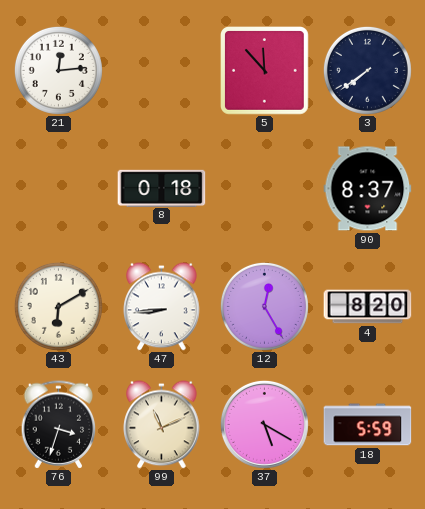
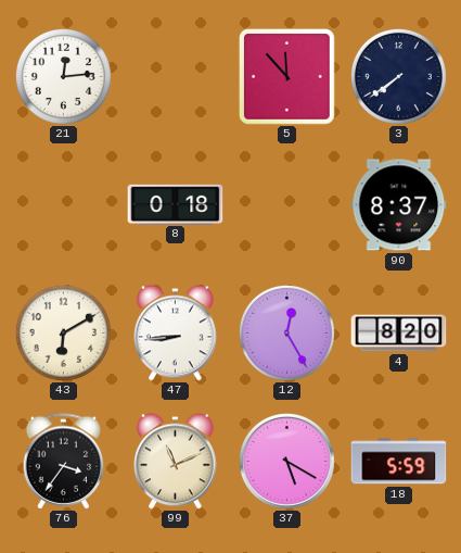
76: 3:33 -> 3:36
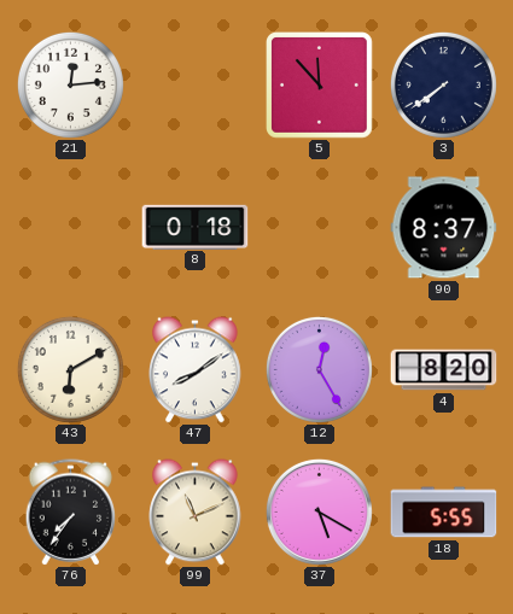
47: 8:44 -> 8:09
76: 3:36 -> 7:36
18: 5:59 -> 5:55
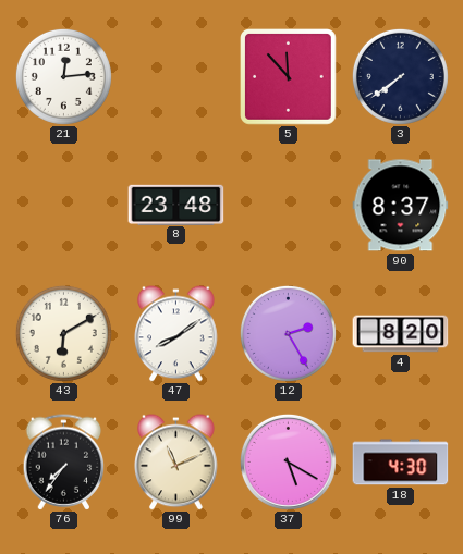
8: 0:18 -> 23:48
12: 12:25 -> 2:25
18: 5:55 -> 4:30
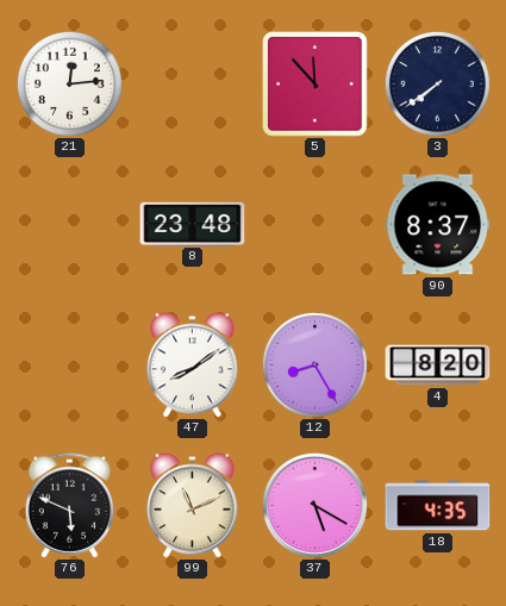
43: 6:10 -> none
12: 2:25 -> 8:25
76: 7:36 -> 5:49
18: 4:30 -> 4:35
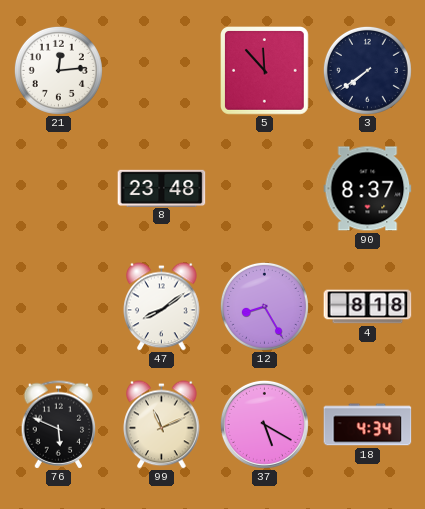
4: 8:20 -> 8:18
18: 4:35 -> 4:34
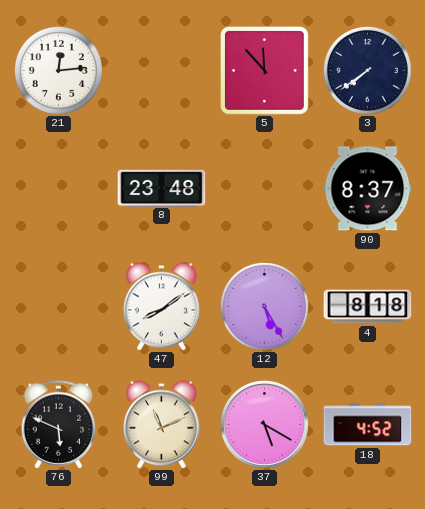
12: 8:25 -> 5:25
18: 4:34 -> 4:52
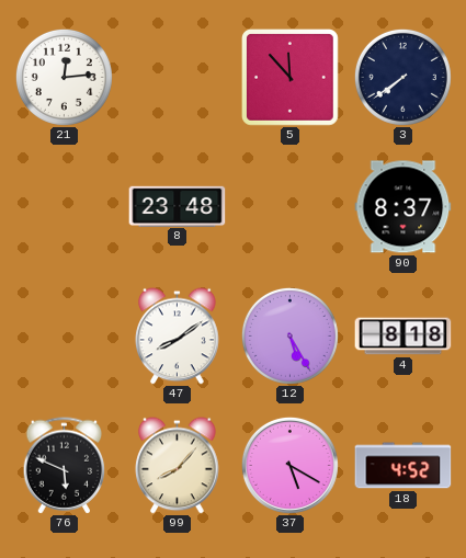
99: 11:11 -> 8:07
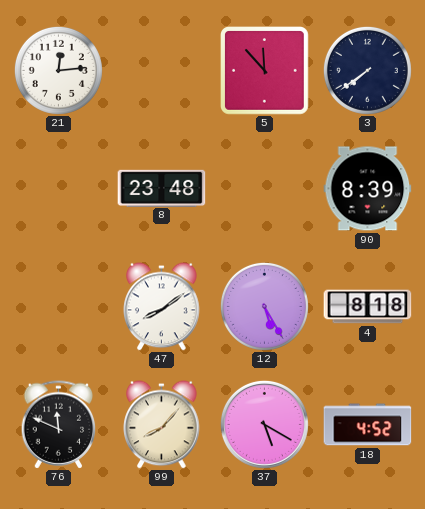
90: 8:37 -> 8:39
76: 5:49 -> 11:49
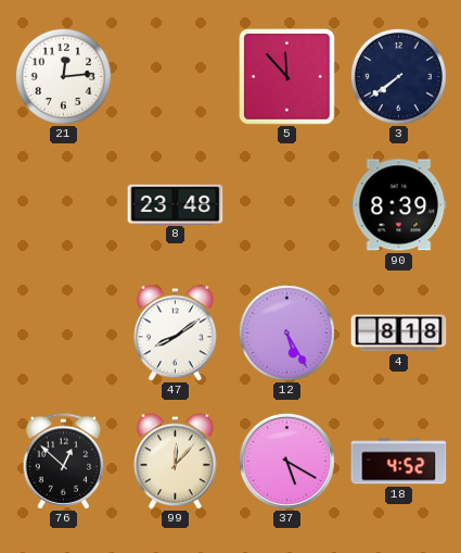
76: 11:49 -> 12:52
99: 8:07 -> 12:07
